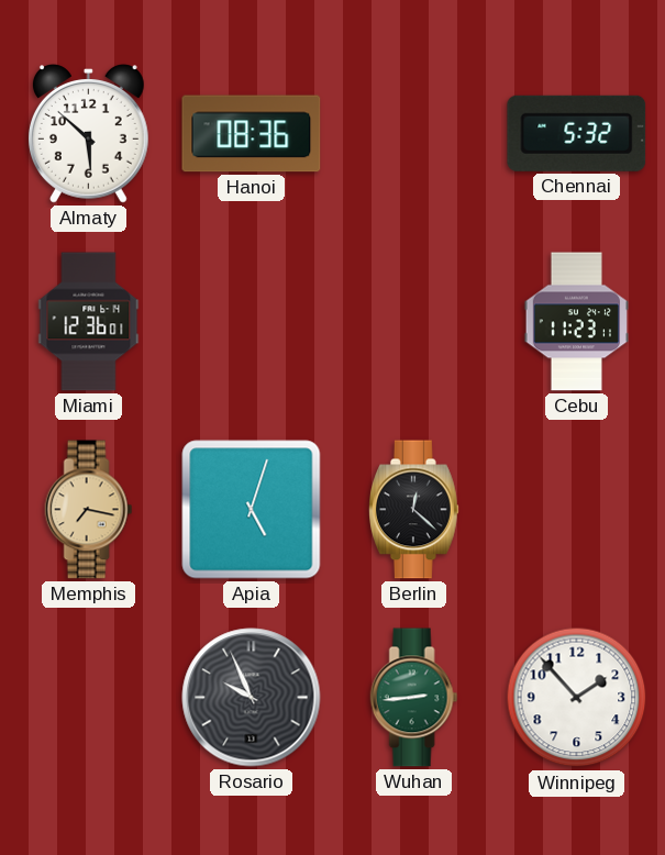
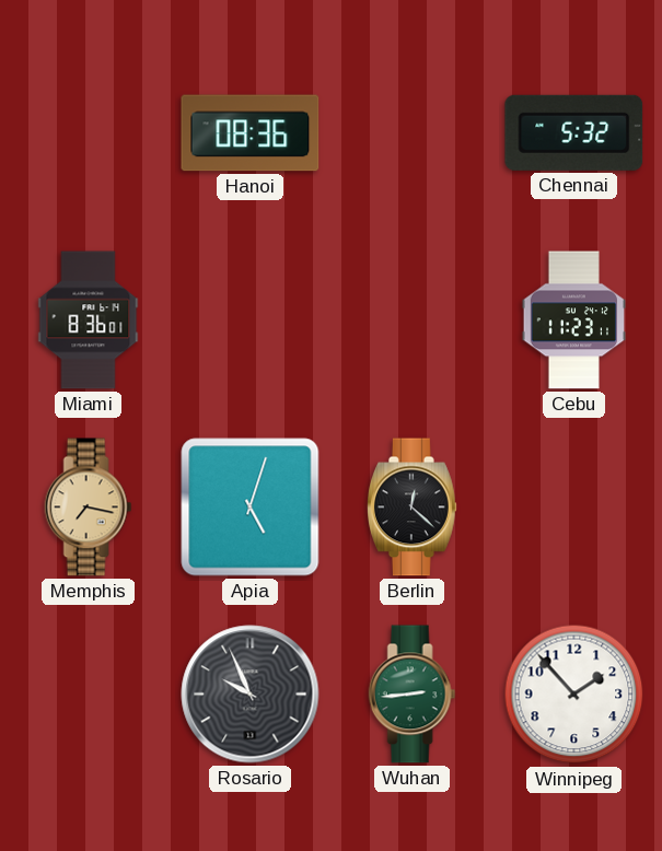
Almaty: 5:52 -> none
Miami: 12:36 -> 8:36
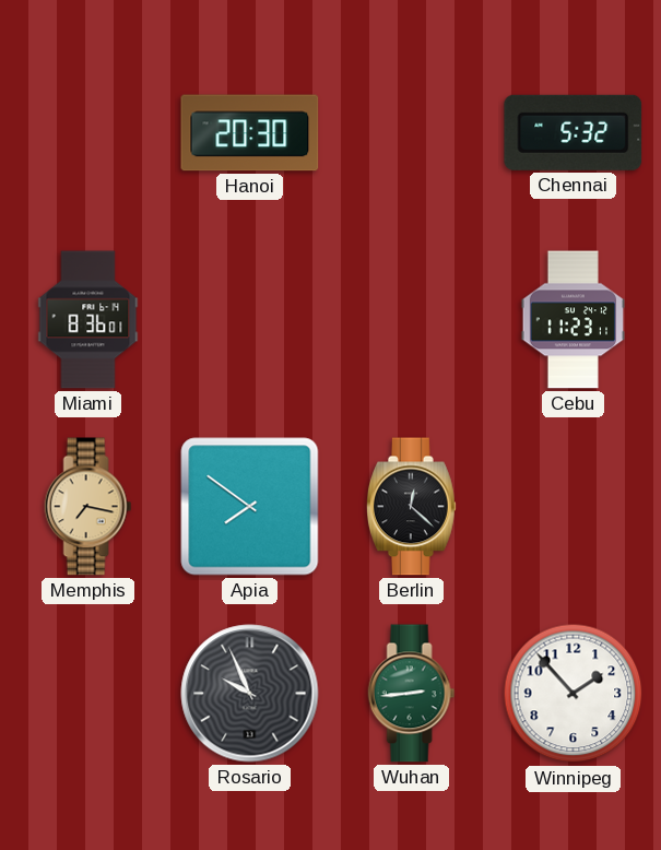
Hanoi: 08:36 -> 20:30
Apia: 5:03 -> 7:51
